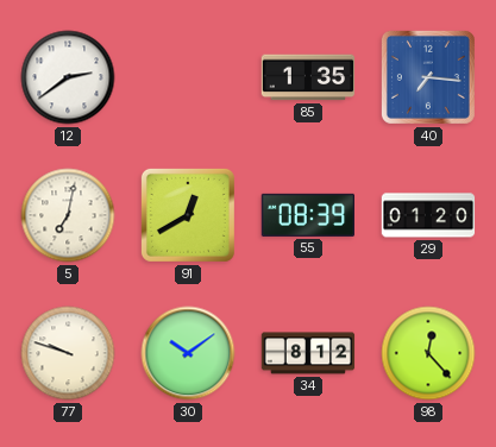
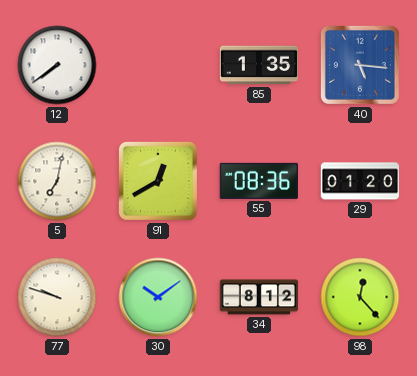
12: 2:39 -> 7:39
40: 7:16 -> 5:16
55: 08:39 -> 08:36
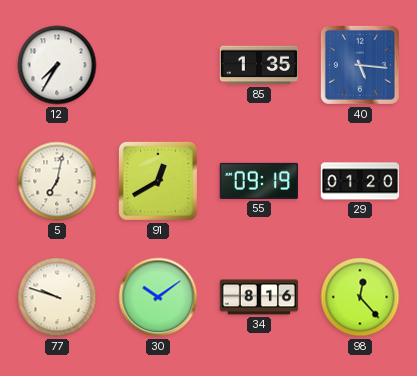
12: 7:39 -> 7:35
55: 08:36 -> 09:19
34: 8:12 -> 8:16
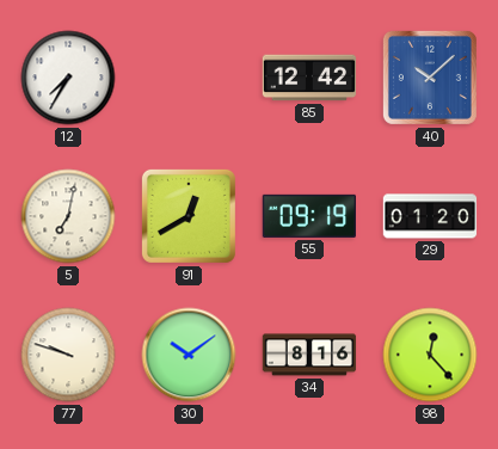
85: 1:35 -> 12:42
40: 5:16 -> 10:08
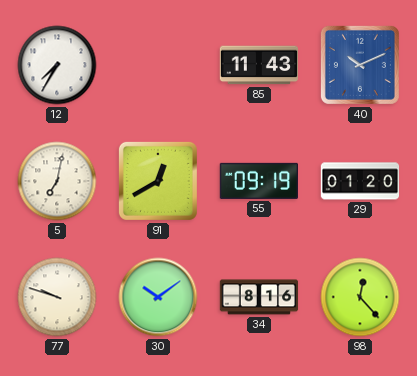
85: 12:42 -> 11:43
40: 10:08 -> 10:11
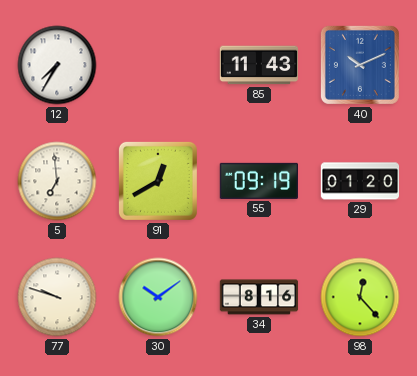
5: 7:02 -> 6:59
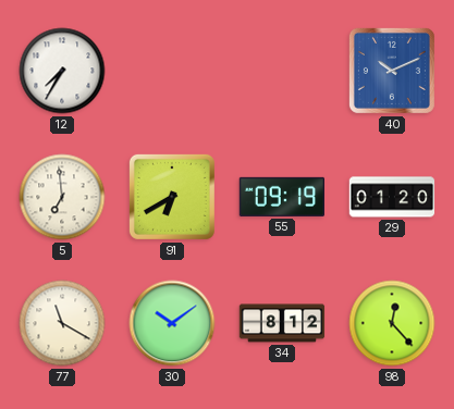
85: 11:43 -> none
91: 12:40 -> 6:40
77: 9:48 -> 11:20
34: 8:16 -> 8:12
